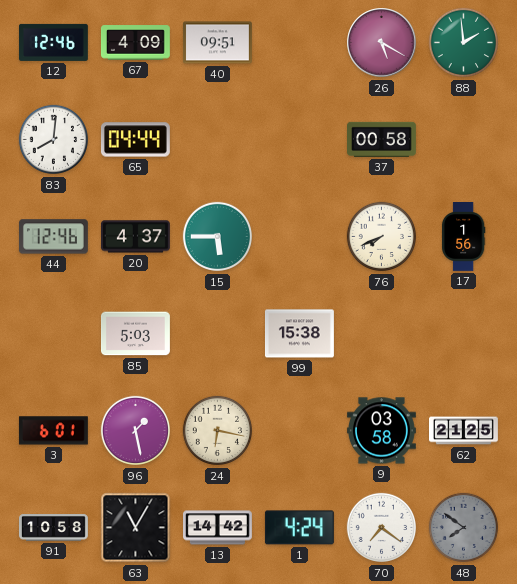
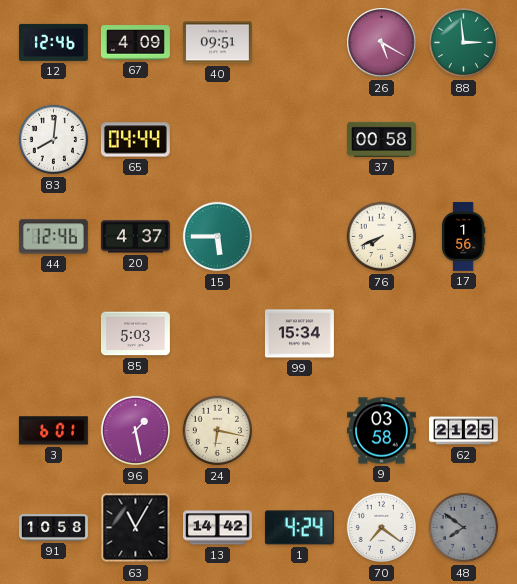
88: 1:59 -> 2:59
99: 15:38 -> 15:34
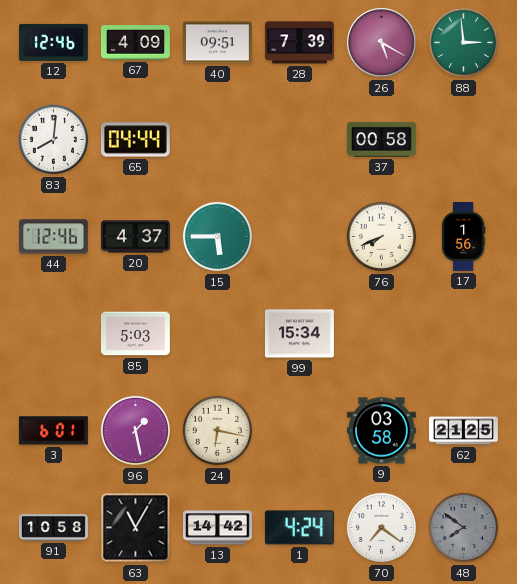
28: none -> 7:39
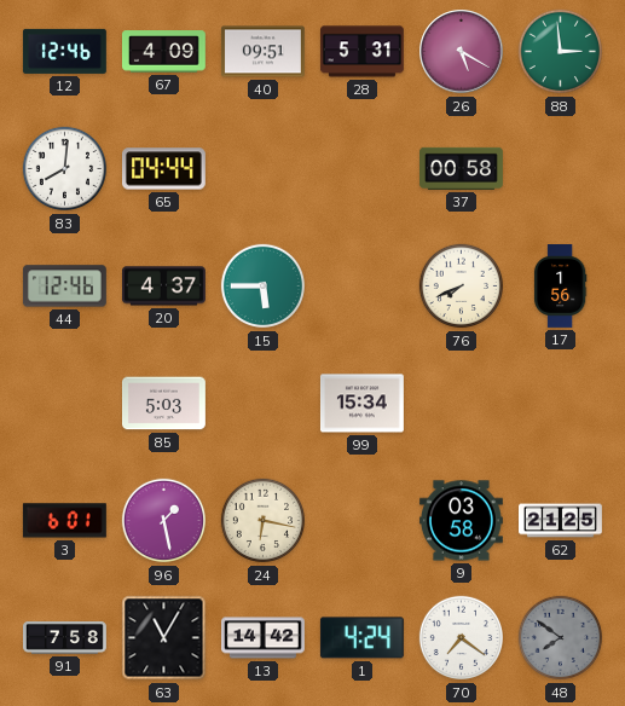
28: 7:39 -> 5:31
91: 10:58 -> 7:58
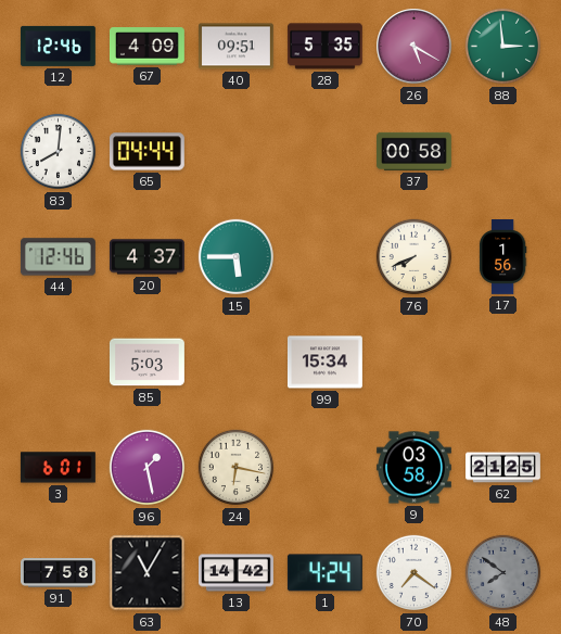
28: 5:31 -> 5:35
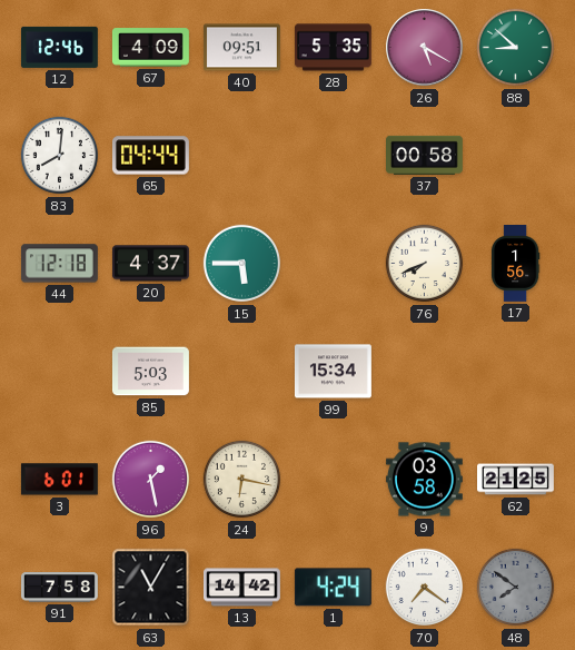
88: 2:59 -> 8:52
44: 12:46 -> 12:18
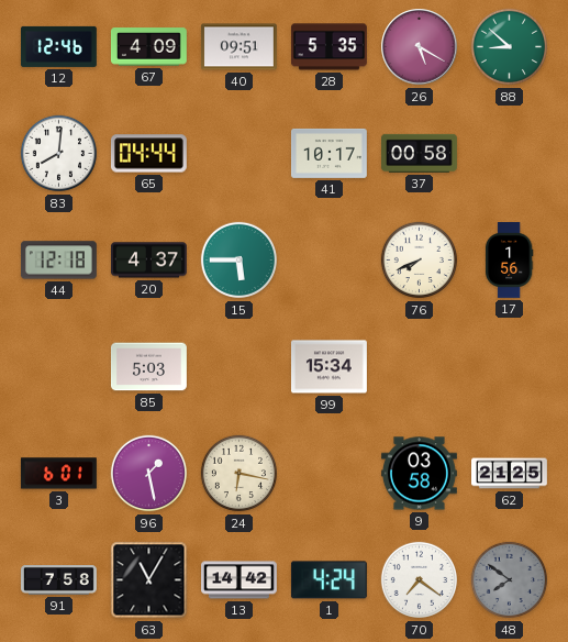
41: none -> 10:17
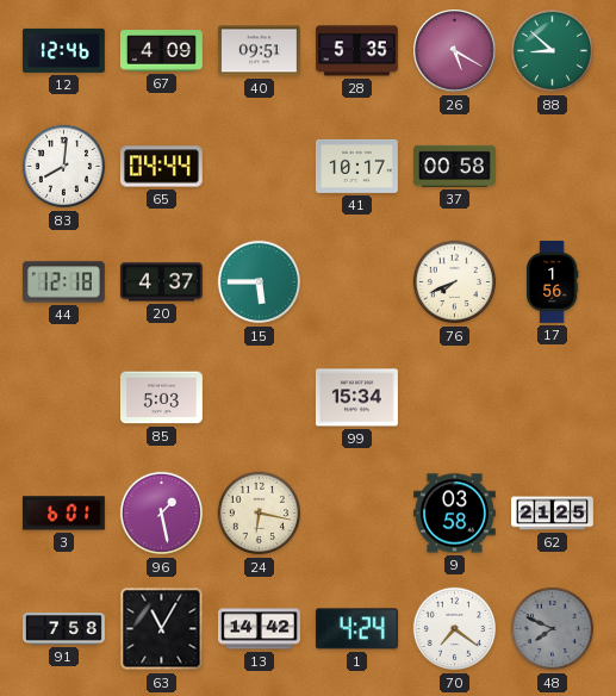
48: 7:51 -> 7:49
